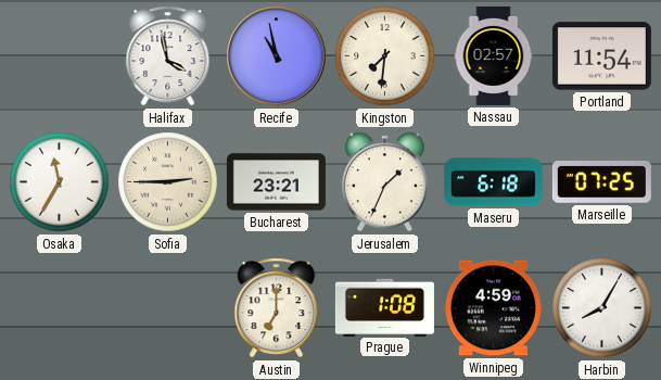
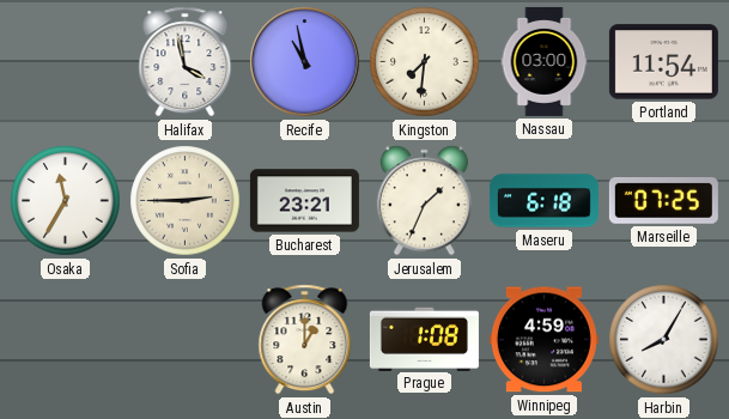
Nassau: 02:57 -> 03:00
Austin: 7:00 -> 1:00
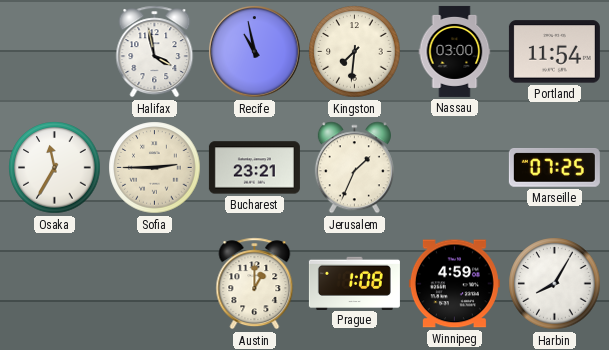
Maseru: 6:18 -> none
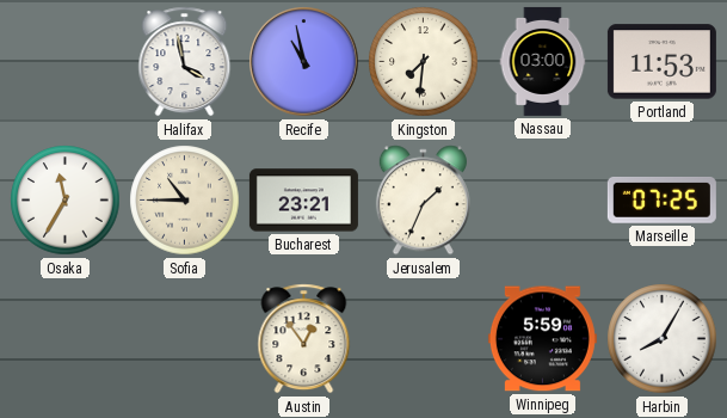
Portland: 11:54 -> 11:53
Sofia: 2:45 -> 10:45
Austin: 1:00 -> 12:54
Prague: 1:08 -> none
Winnipeg: 4:59 -> 5:59
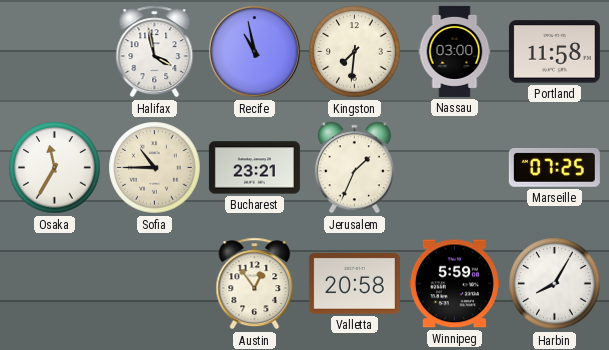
Portland: 11:53 -> 11:58
Valletta: none -> 20:58
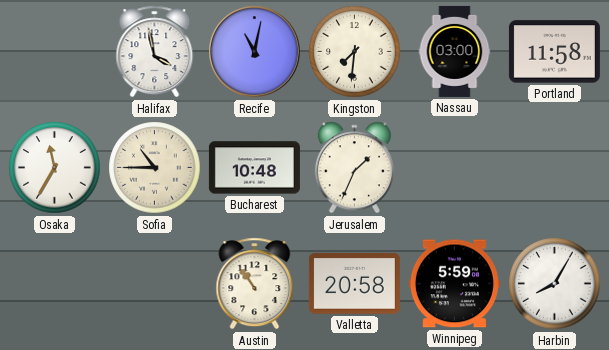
Recife: 10:58 -> 11:02
Bucharest: 23:21 -> 10:48
Marseille: 07:25 -> none
Austin: 12:54 -> 10:54
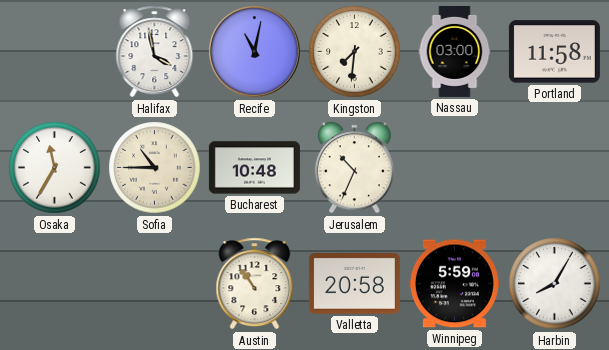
Jerusalem: 1:34 -> 10:34
